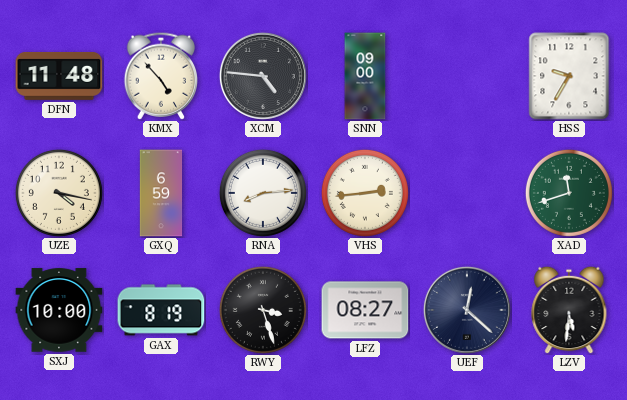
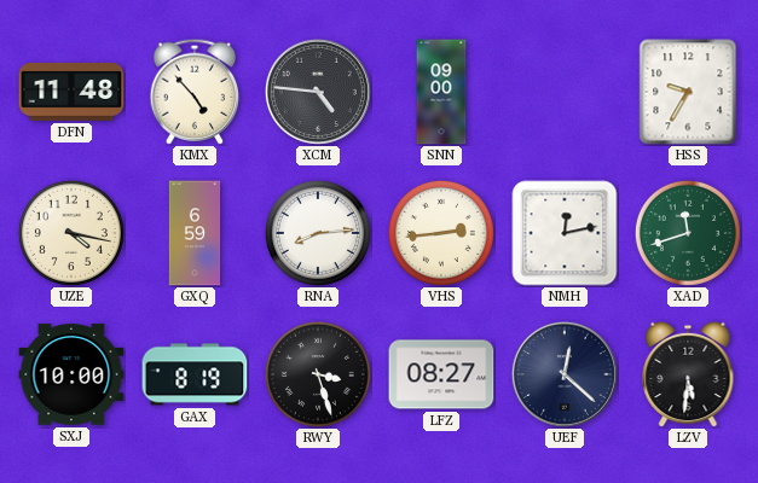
NMH: none -> 12:13
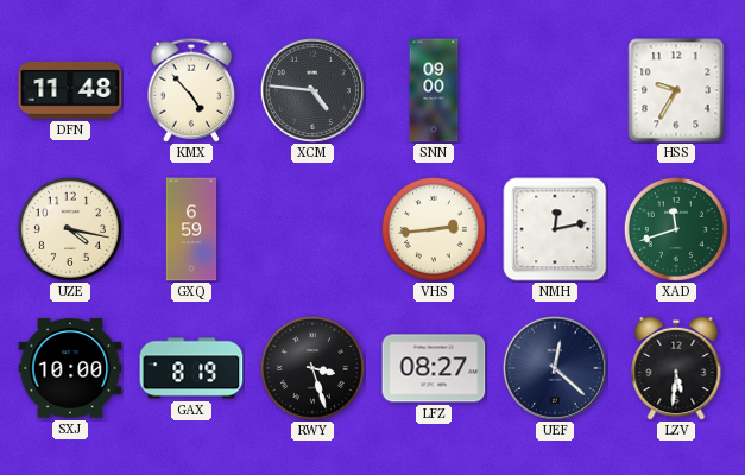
RNA: 8:14 -> none
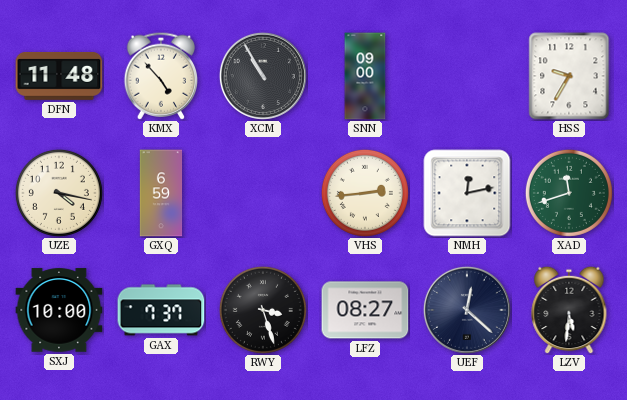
XCM: 4:46 -> 10:55
GAX: 8:19 -> 7:37
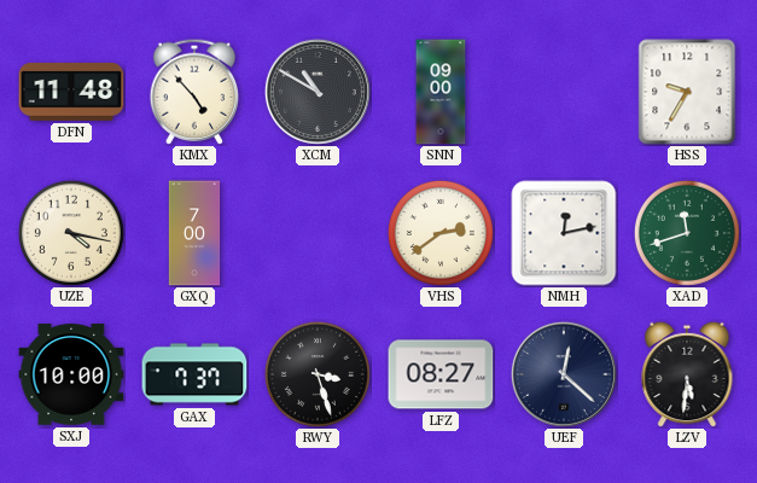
XCM: 10:55 -> 10:50
GXQ: 6:59 -> 7:00
VHS: 2:44 -> 2:39
